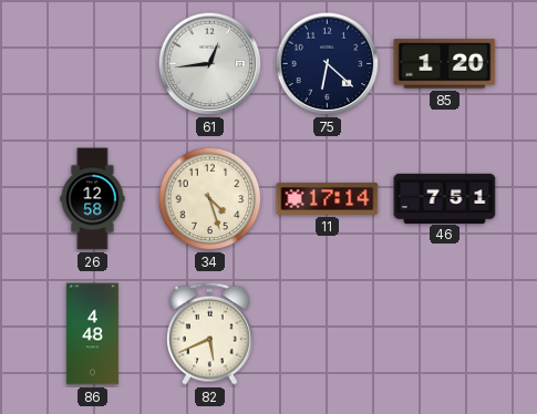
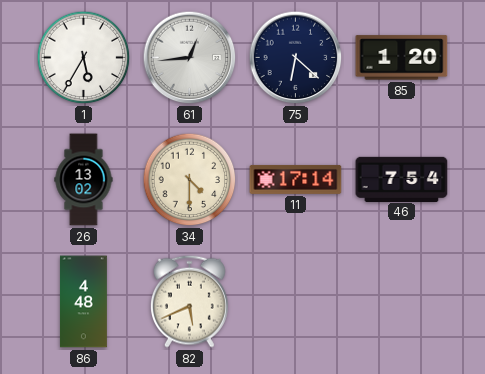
1: none -> 5:35
26: 12:58 -> 13:02
34: 4:27 -> 4:30
46: 7:51 -> 7:54
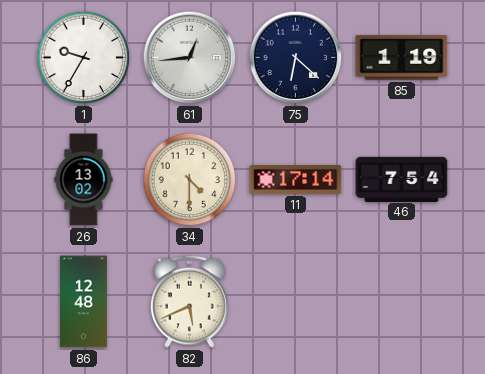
1: 5:35 -> 9:35
85: 1:20 -> 1:19
86: 4:48 -> 12:48
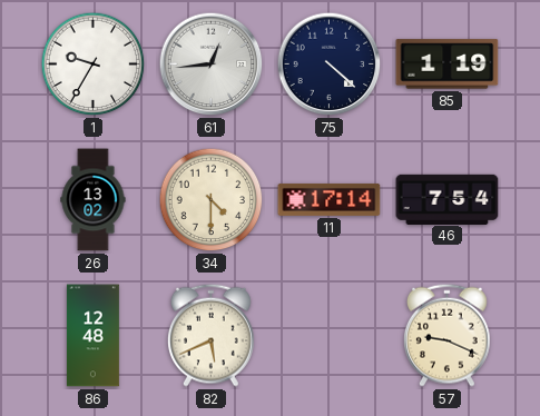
75: 6:22 -> 4:22
57: none -> 9:19
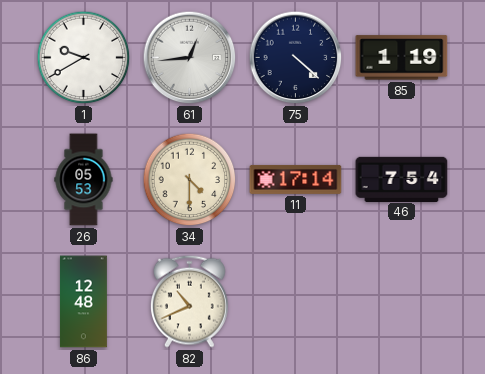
1: 9:35 -> 9:40
26: 13:02 -> 05:53
82: 5:41 -> 10:41
57: 9:19 -> none
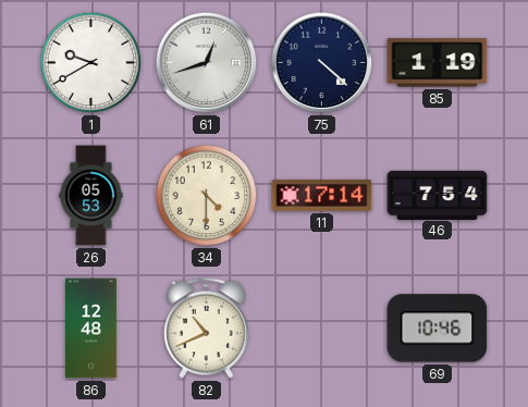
61: 12:44 -> 12:42
69: none -> 10:46
